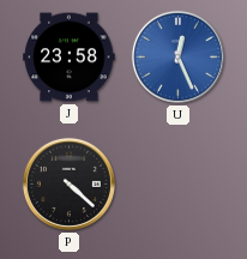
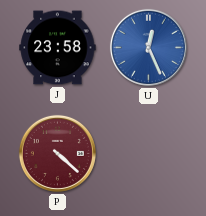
P dial: black -> burgundy
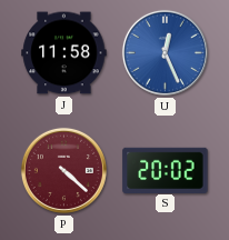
J: 23:58 -> 11:58
S: none -> 20:02
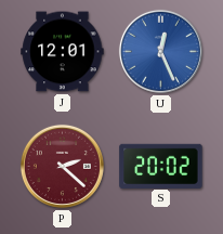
J: 11:58 -> 12:01
P: 4:22 -> 2:22
